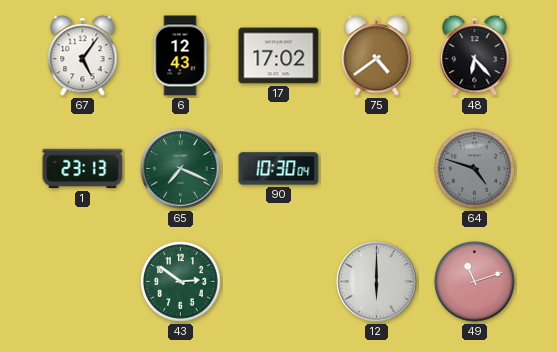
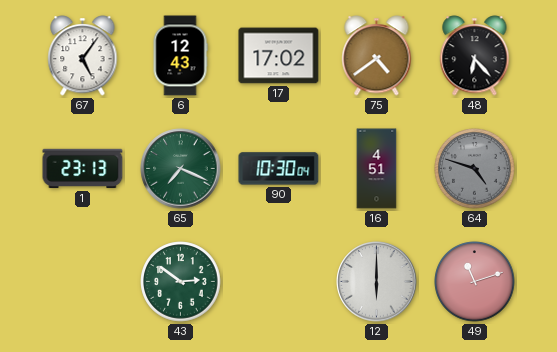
16: none -> 4:51
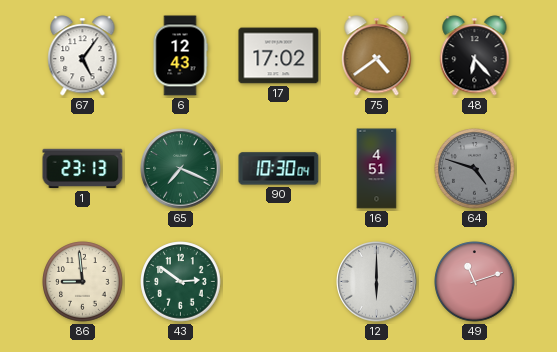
86: none -> 8:59
